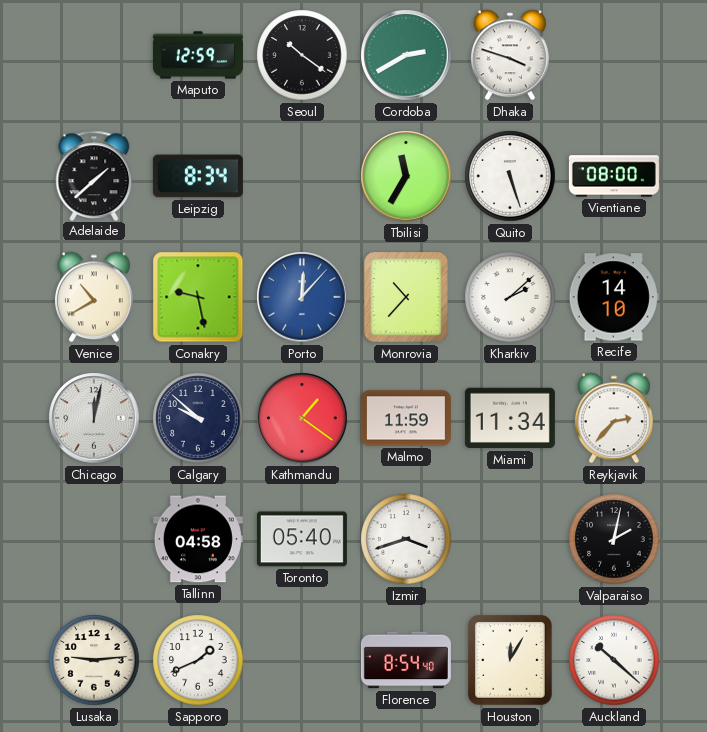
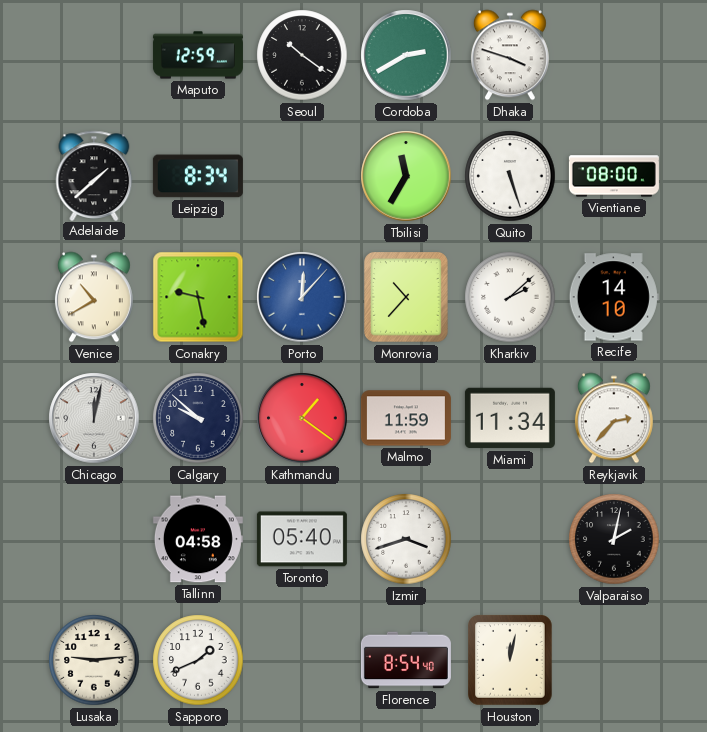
Houston: 12:05 -> 12:02
Auckland: 10:22 -> none
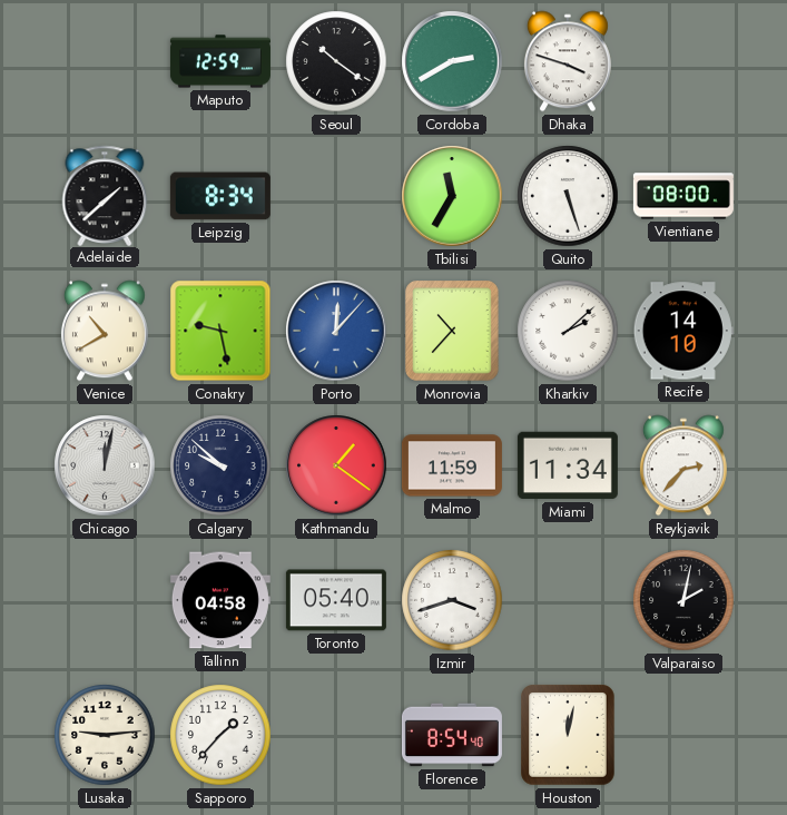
Sapporo: 1:41 -> 1:37
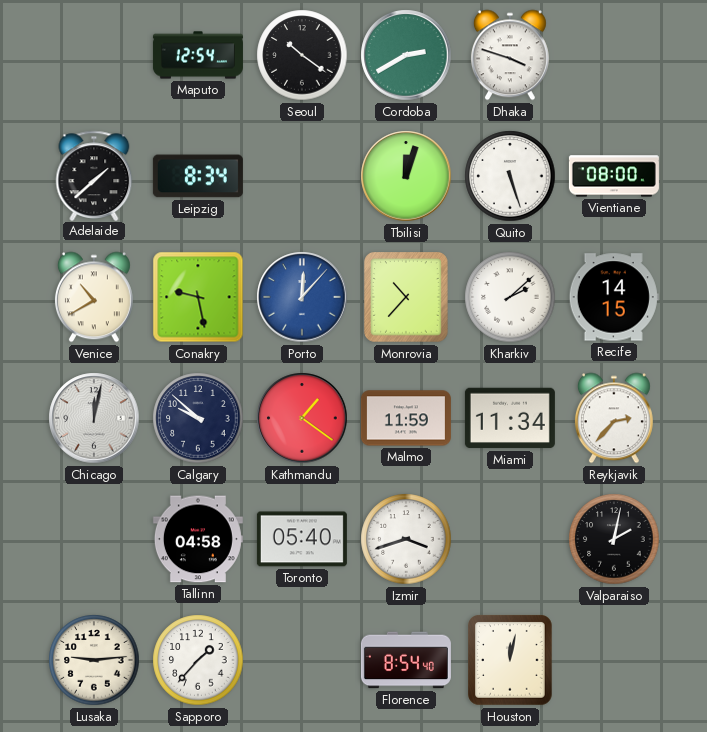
Maputo: 12:59 -> 12:54
Tbilisi: 11:35 -> 12:03
Recife: 14:10 -> 14:15
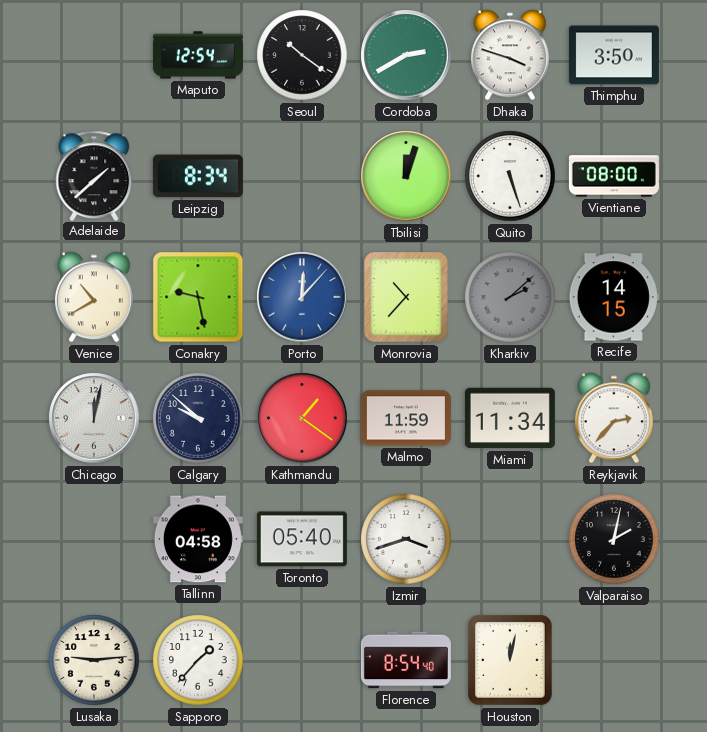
Thimphu: none -> 3:50
Kharkiv dial: white -> grey
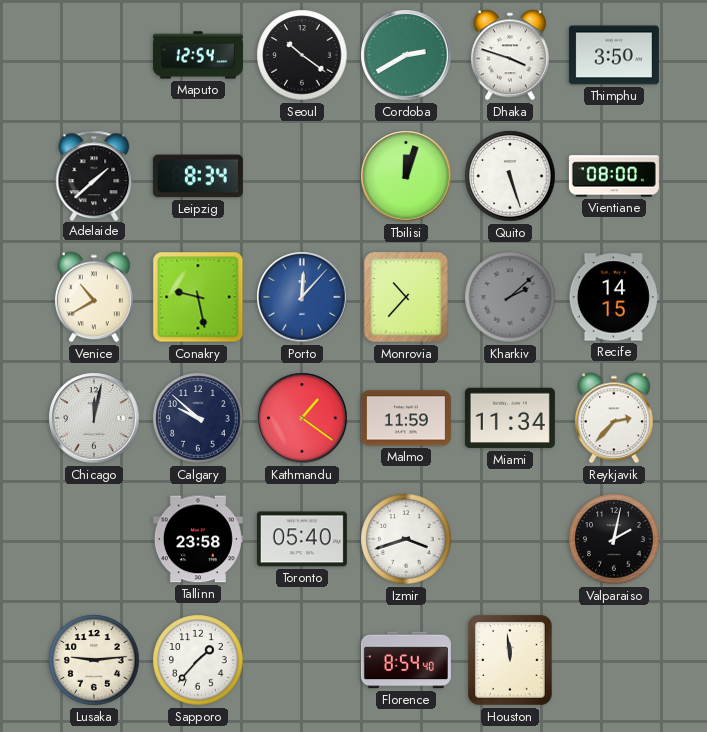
Tallinn: 04:58 -> 23:58
Houston: 12:02 -> 11:59
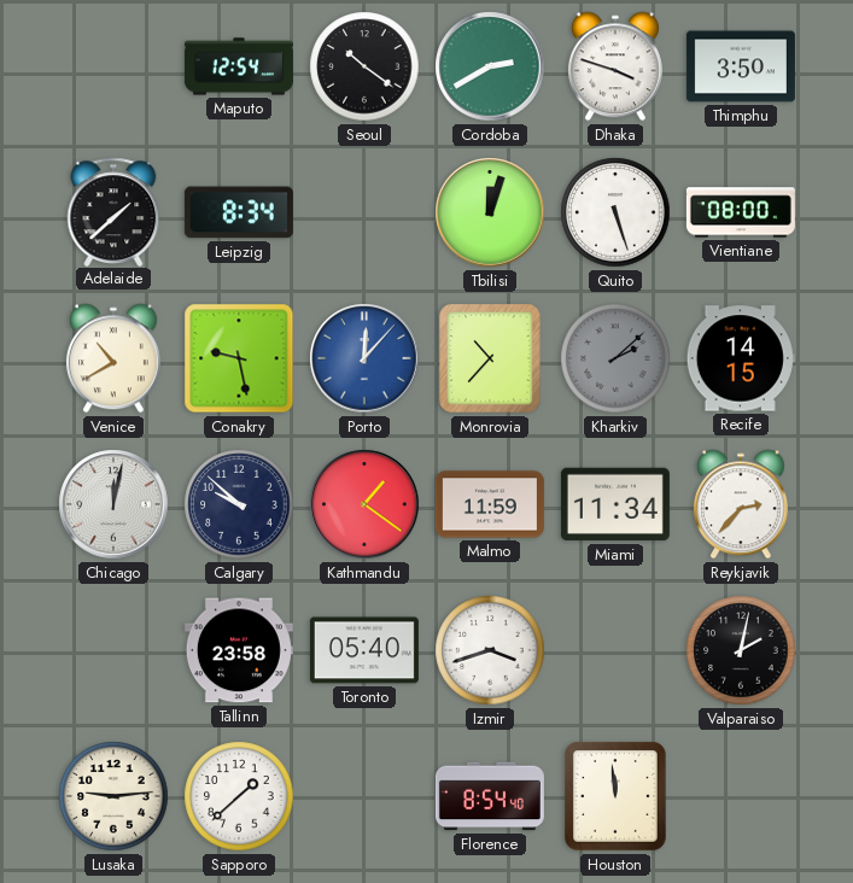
Sapporo: 1:37 -> 1:38
